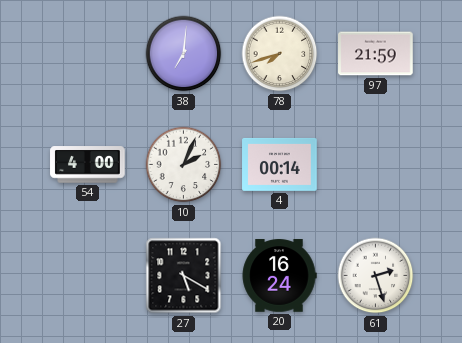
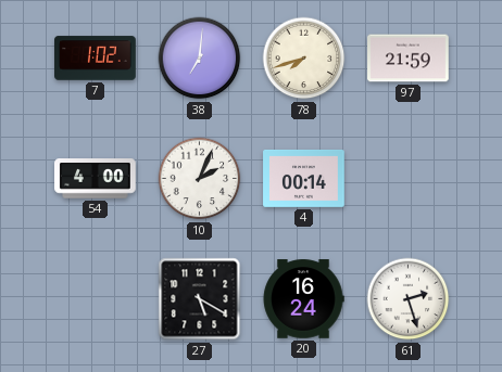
7: none -> 1:02
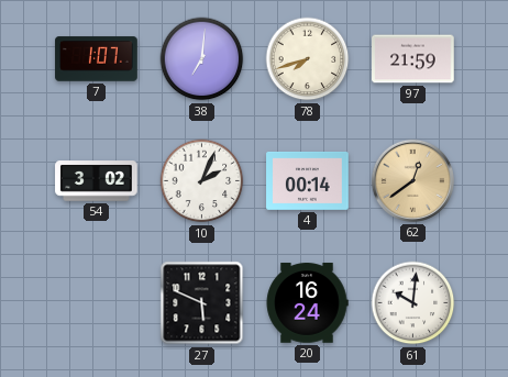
7: 1:02 -> 1:07
54: 4:00 -> 3:02
62: none -> 12:39
27: 5:20 -> 5:49
61: 2:27 -> 10:01
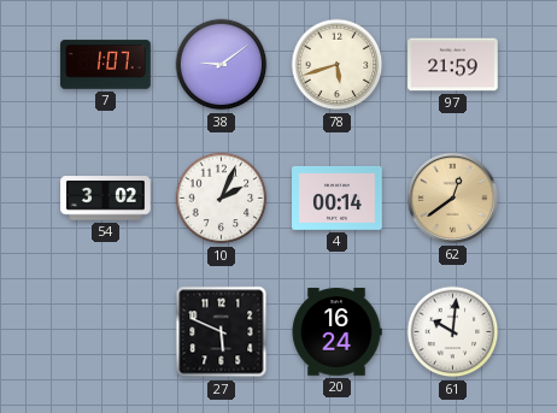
38: 7:01 -> 9:09
78: 7:42 -> 5:42
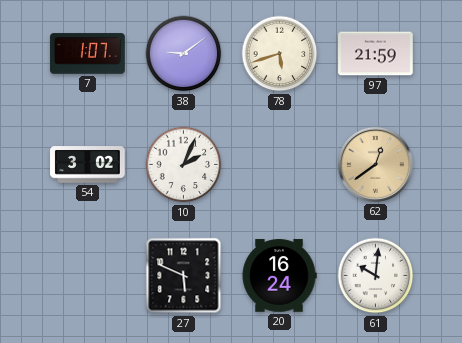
4: 00:14 -> none
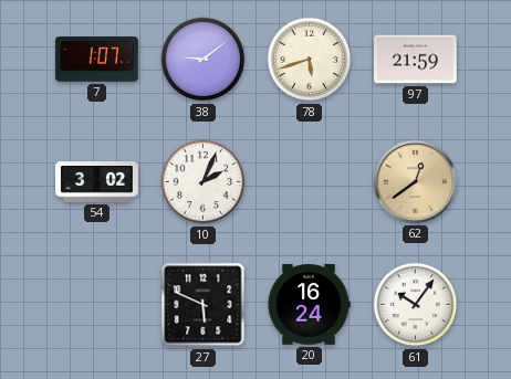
61: 10:01 -> 10:06
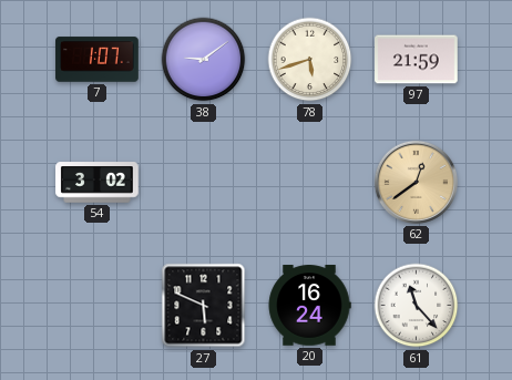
10: 2:04 -> none
61: 10:06 -> 11:23
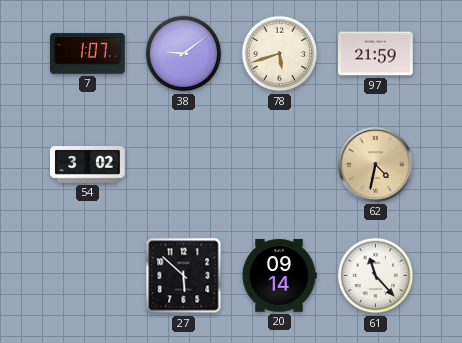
62: 12:39 -> 4:32
27: 5:49 -> 5:52
20: 16:24 -> 09:14
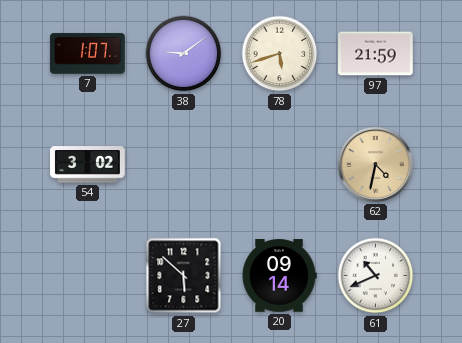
61: 11:23 -> 10:41
